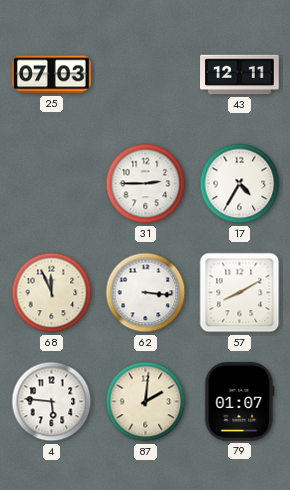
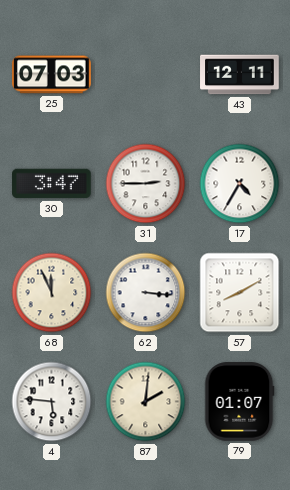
30: none -> 3:47
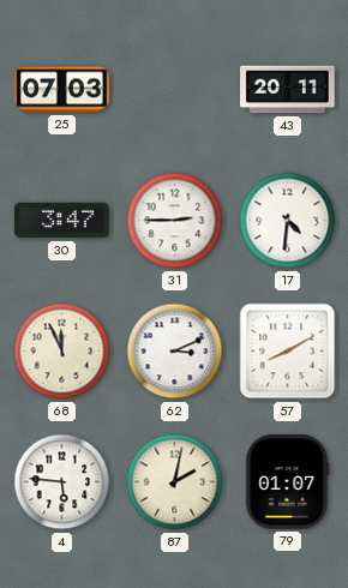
43: 12:11 -> 20:11
17: 4:35 -> 4:31
62: 3:16 -> 3:11
87: 2:01 -> 2:02
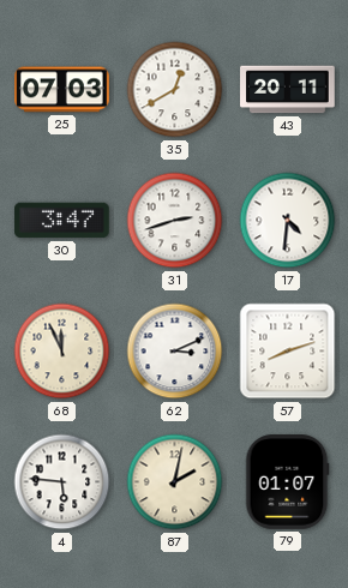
35: none -> 12:40
31: 2:45 -> 2:42
57: 8:10 -> 8:12
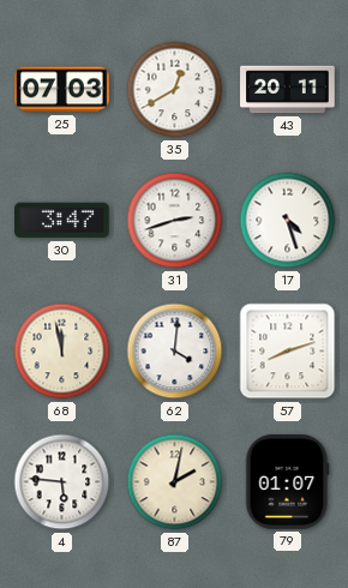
17: 4:31 -> 4:27
68: 11:56 -> 11:58
62: 3:11 -> 4:01
